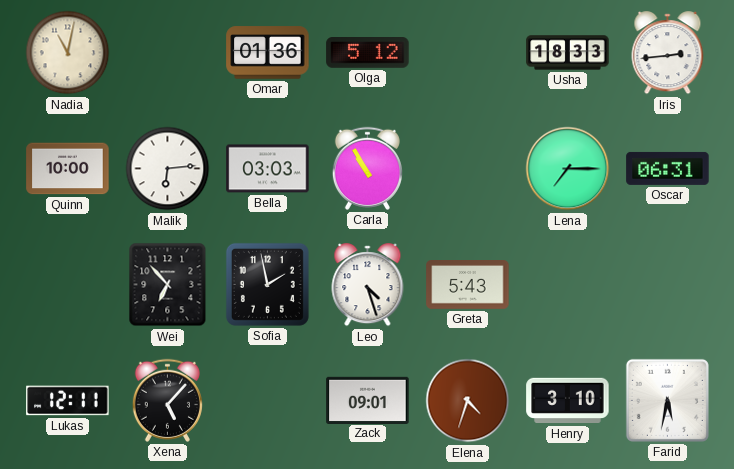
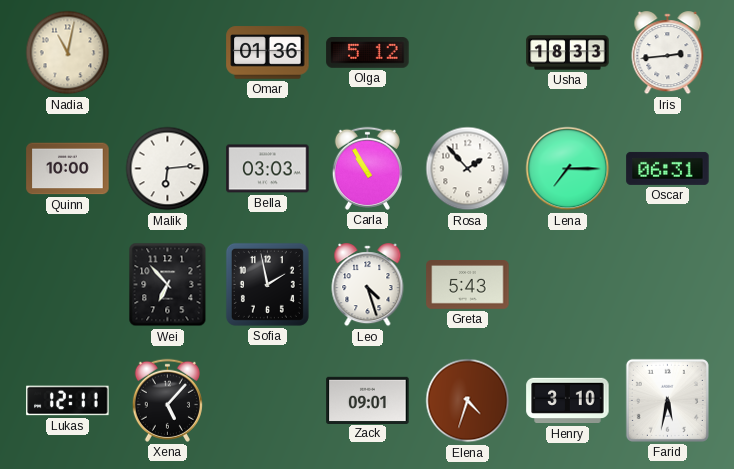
Rosa: none -> 1:53
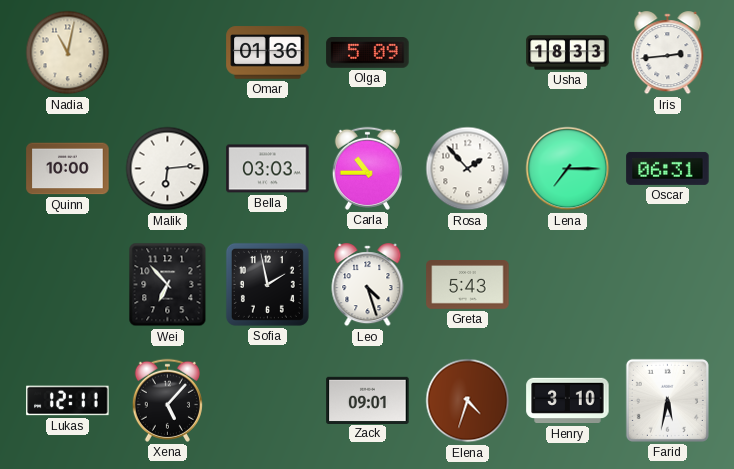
Olga: 5:12 -> 5:09
Carla: 10:55 -> 10:45
